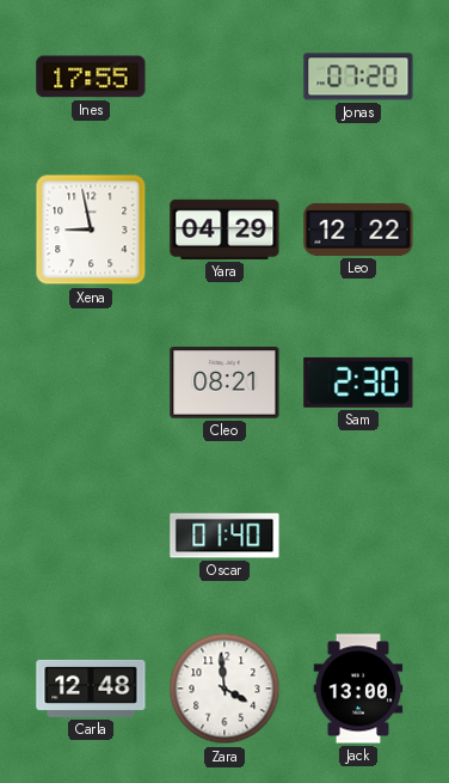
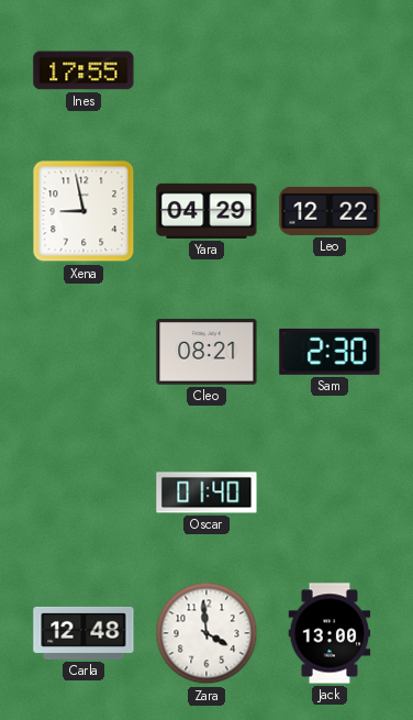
Jonas: 07:20 -> none
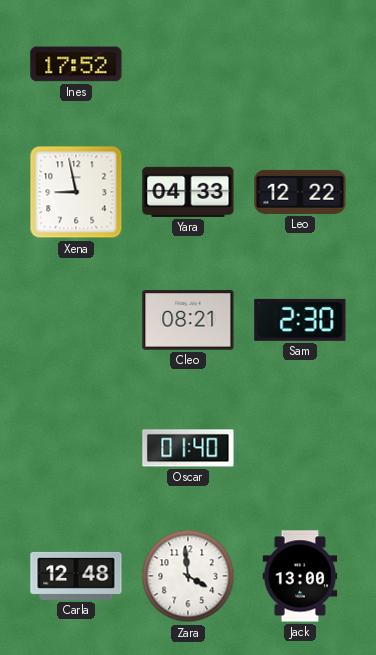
Ines: 17:55 -> 17:52
Yara: 04:29 -> 04:33
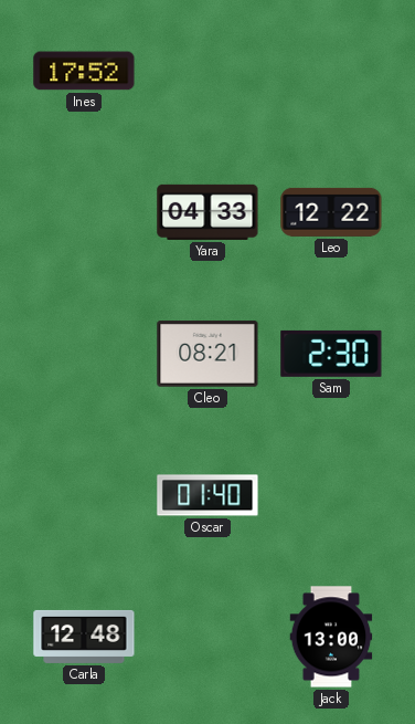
Xena: 8:58 -> none
Zara: 3:59 -> none
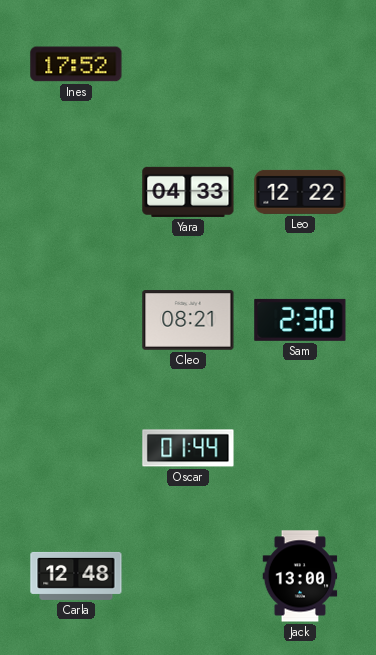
Oscar: 01:40 -> 01:44
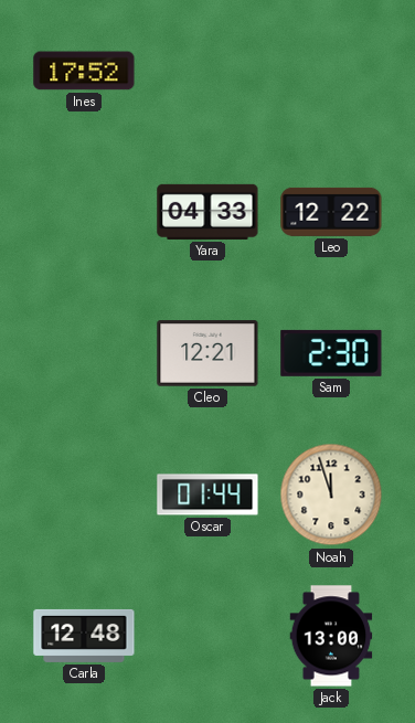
Cleo: 08:21 -> 12:21
Noah: none -> 11:57
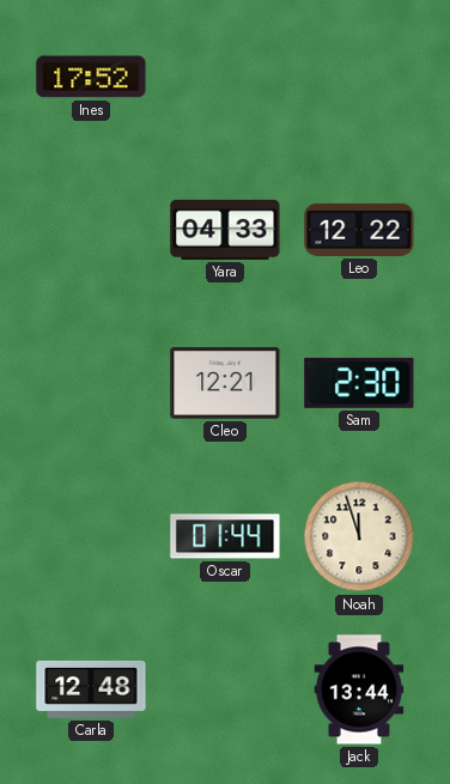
Jack: 13:00 -> 13:44
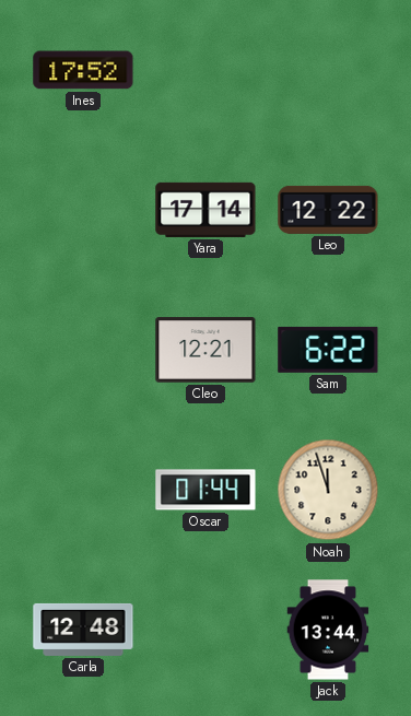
Yara: 04:33 -> 17:14
Sam: 2:30 -> 6:22
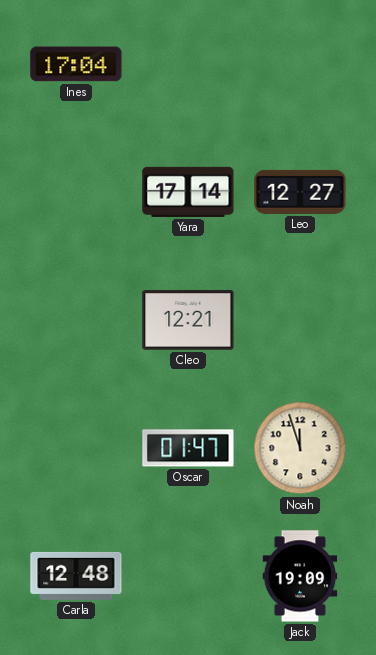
Ines: 17:52 -> 17:04
Leo: 12:22 -> 12:27
Sam: 6:22 -> none
Oscar: 01:44 -> 01:47
Jack: 13:44 -> 19:09
